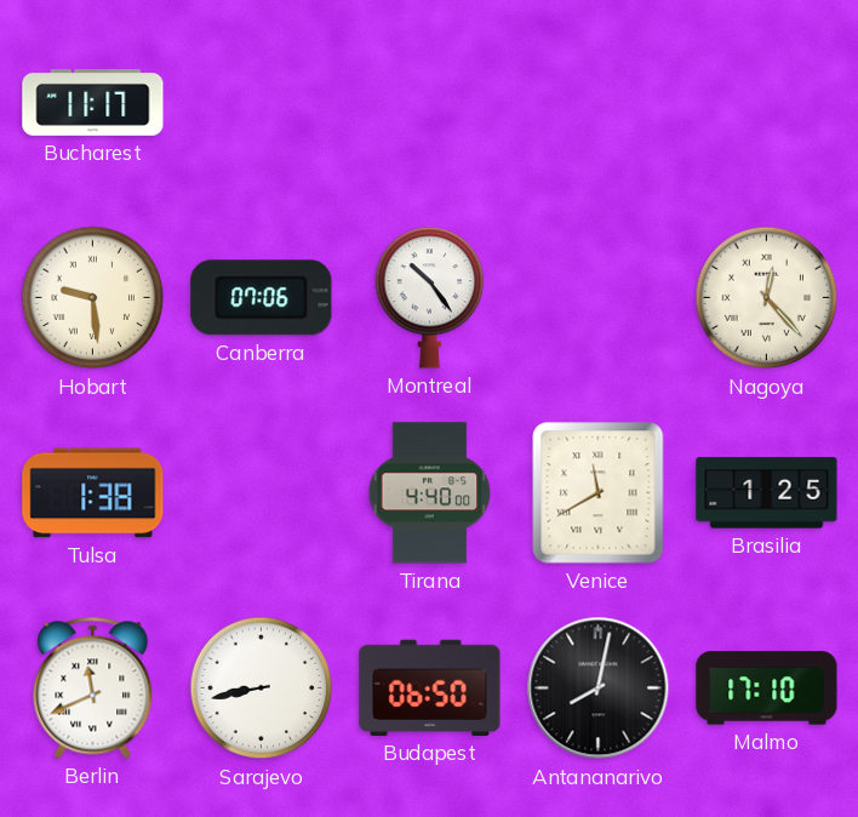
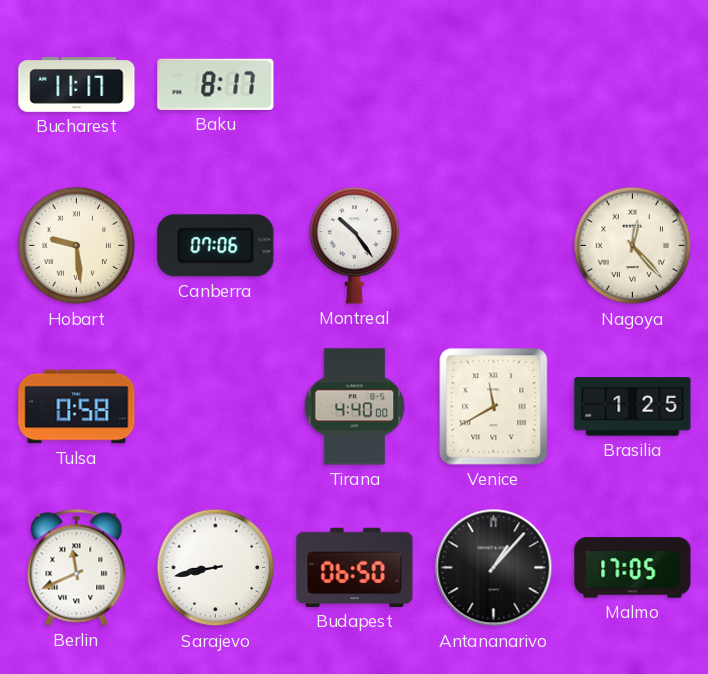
Baku: none -> 8:17
Tulsa: 1:38 -> 0:58
Antananarivo: 8:02 -> 1:07
Malmo: 17:10 -> 17:05
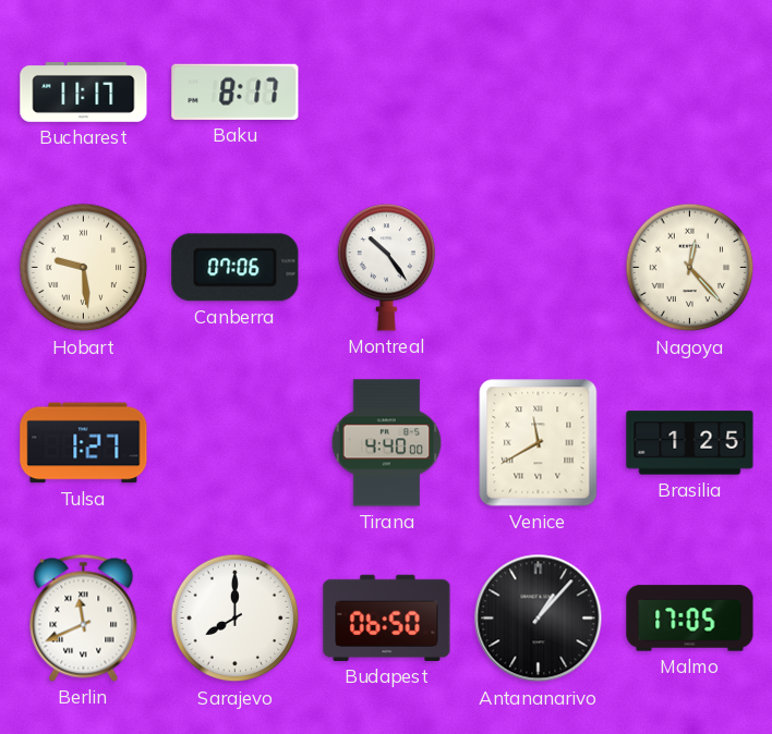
Tulsa: 0:58 -> 1:27
Sarajevo: 8:43 -> 8:00
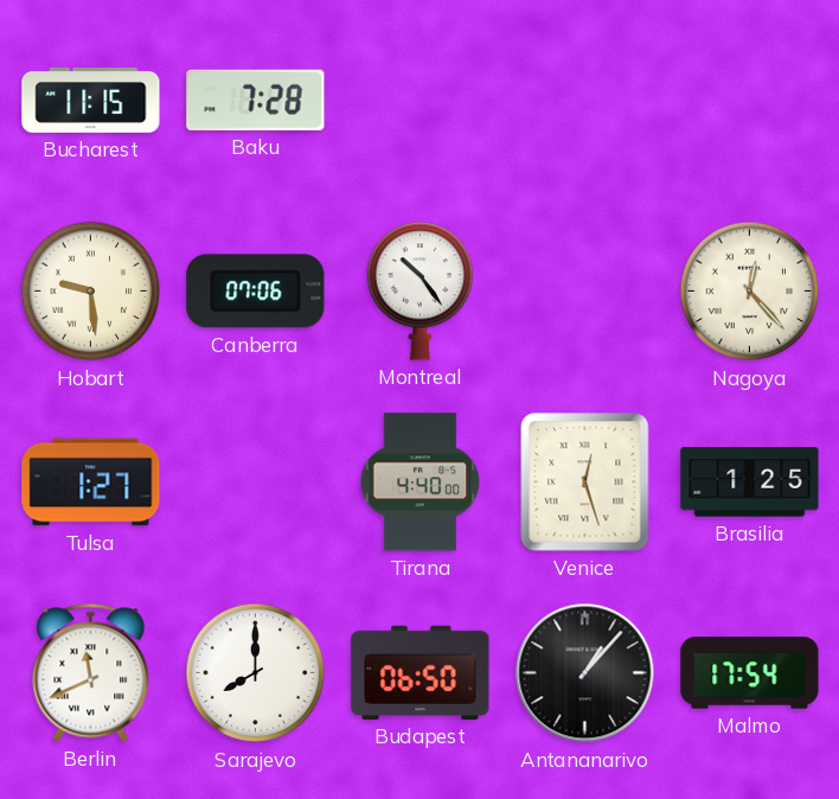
Bucharest: 11:17 -> 11:15
Baku: 8:17 -> 7:28
Venice: 11:40 -> 12:27
Malmo: 17:05 -> 17:54
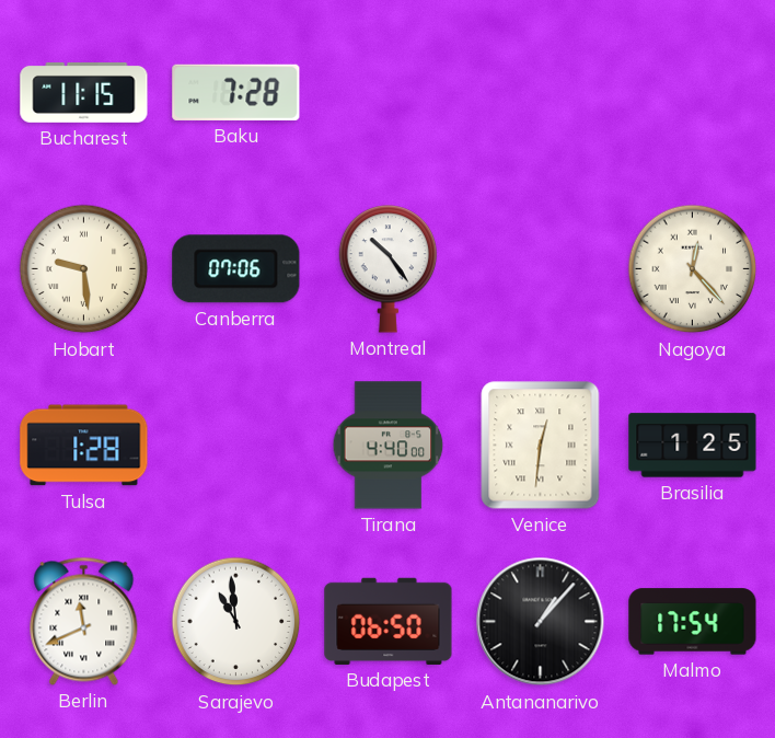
Tulsa: 1:27 -> 1:28
Venice: 12:27 -> 12:31
Sarajevo: 8:00 -> 10:59
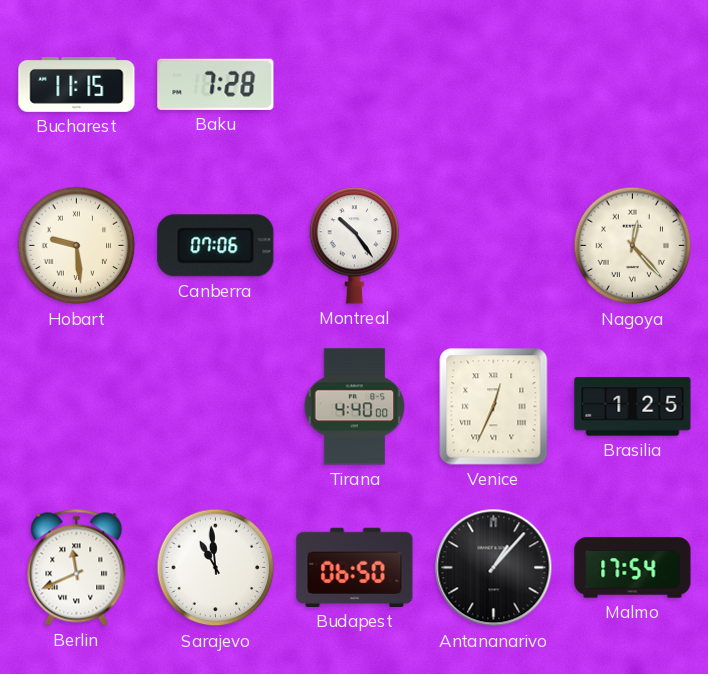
Tulsa: 1:28 -> none
Venice: 12:31 -> 12:34
